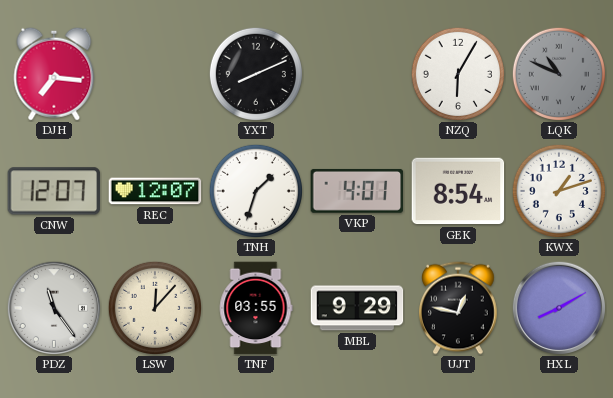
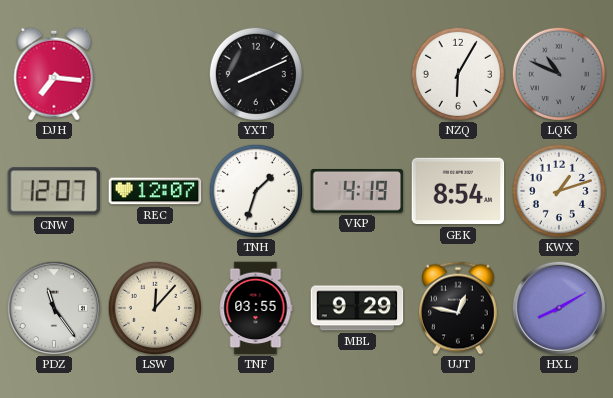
VKP: 4:01 -> 4:19
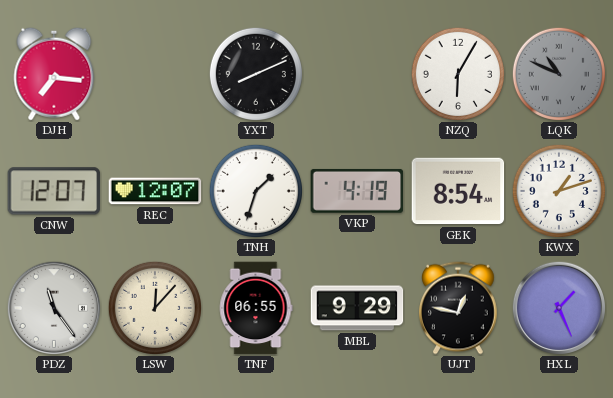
TNF: 03:55 -> 06:55
HXL: 8:10 -> 1:26
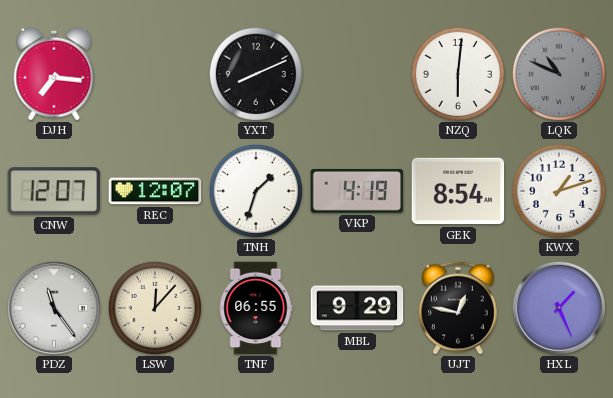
NZQ: 6:05 -> 6:01
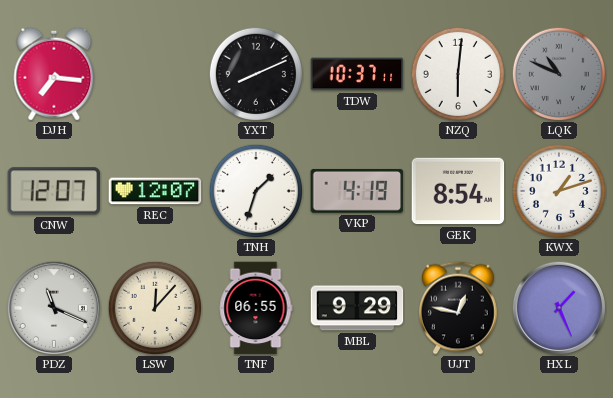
TDW: none -> 10:37
PDZ: 11:24 -> 11:19
